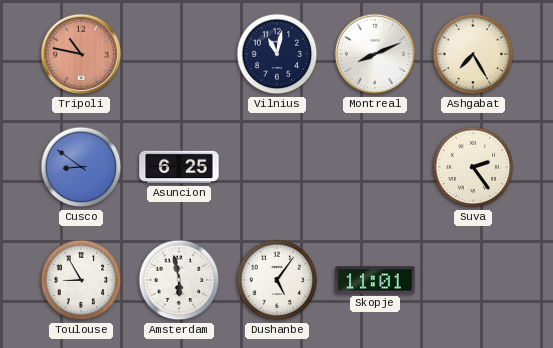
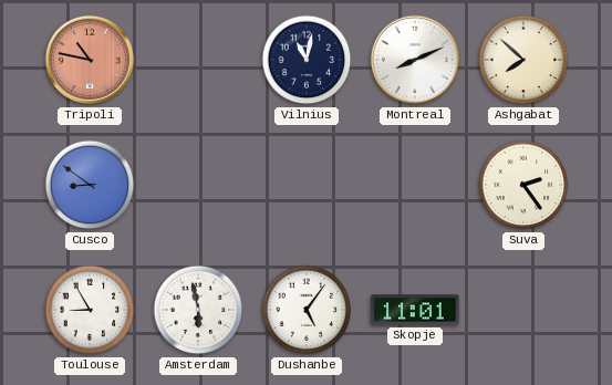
Ashgabat: 7:25 -> 7:52
Asuncion: 6:25 -> none
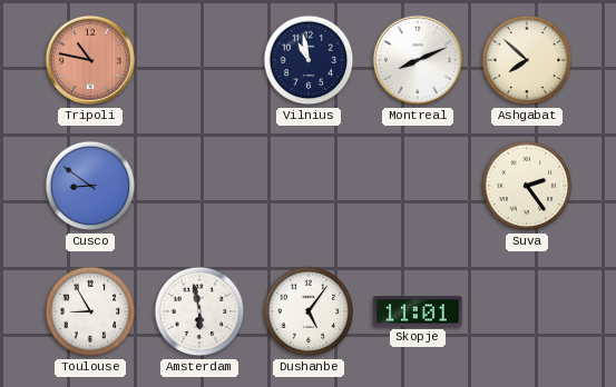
Vilnius: 11:02 -> 10:58
